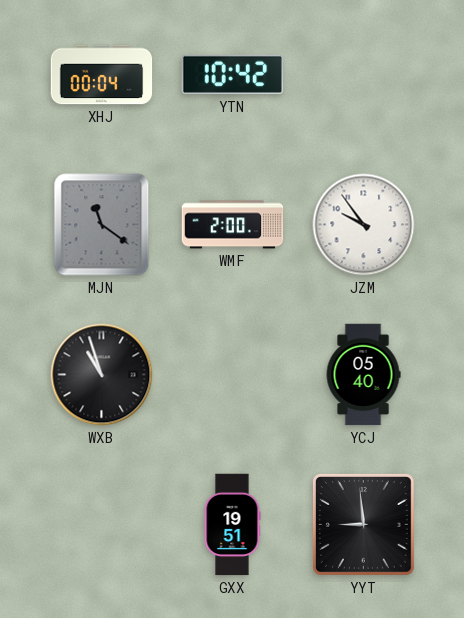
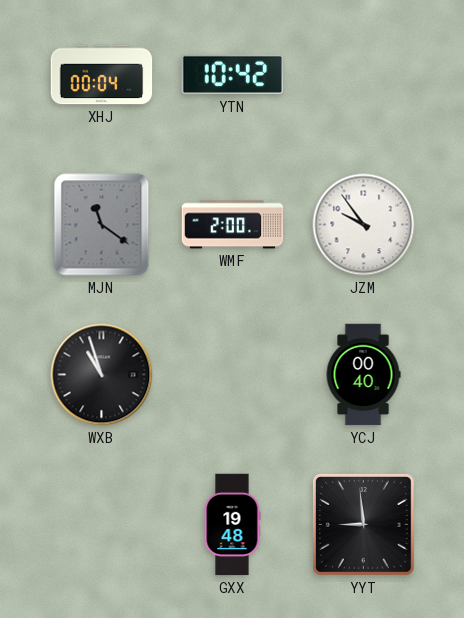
YCJ: 05:40 -> 00:40
GXX: 19:51 -> 19:48
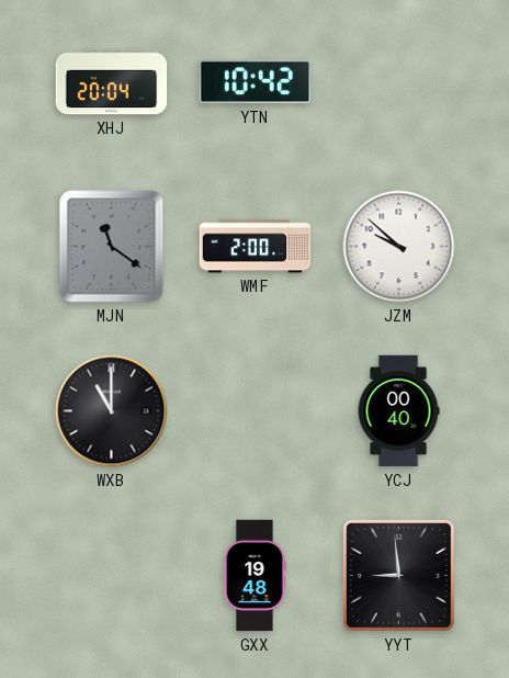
XHJ: 00:04 -> 20:04
JZM: 9:54 -> 9:52
WXB: 10:57 -> 11:00
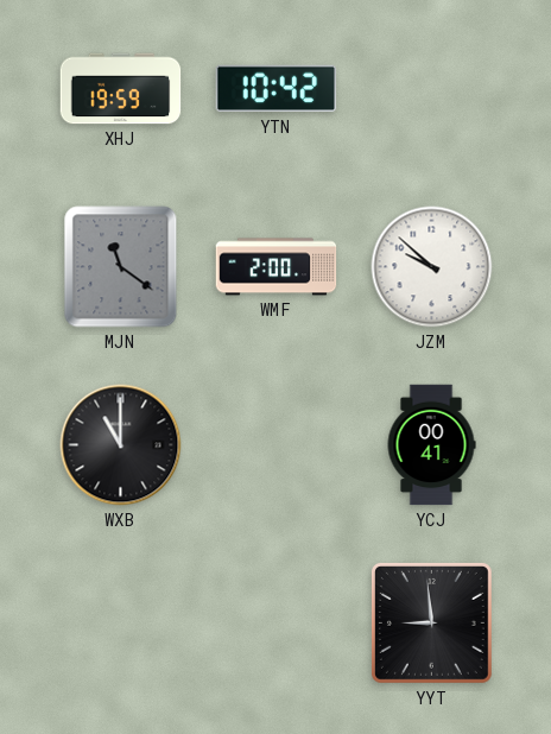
XHJ: 20:04 -> 19:59
YCJ: 00:40 -> 00:41
GXX: 19:48 -> none
